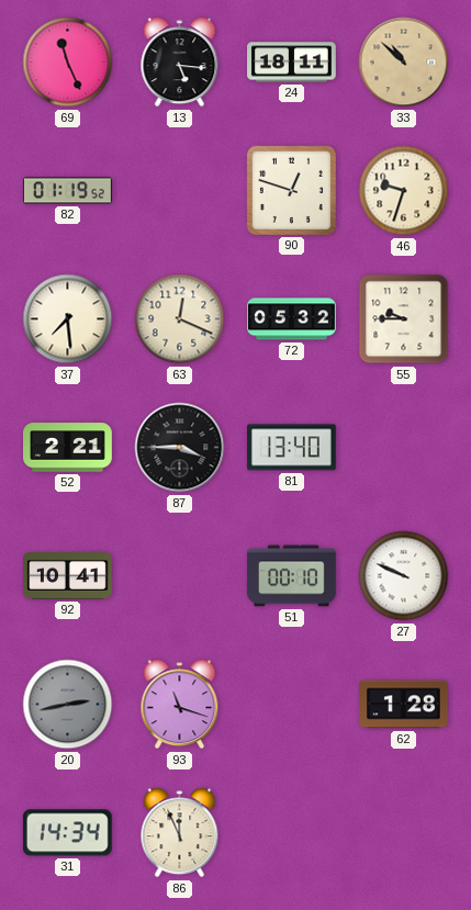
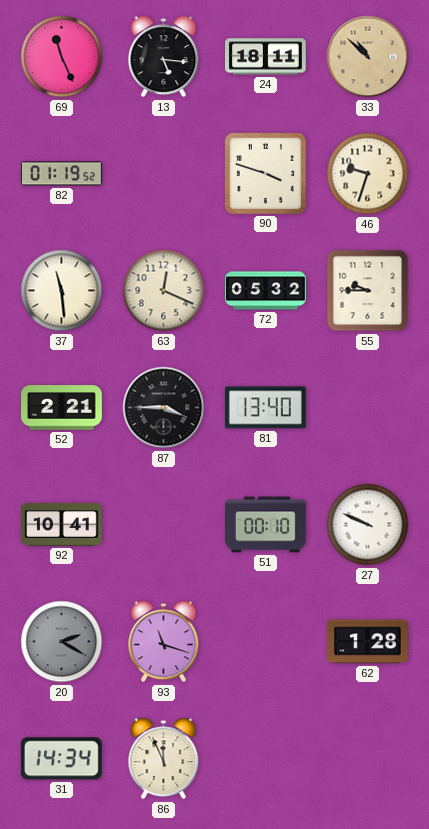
90: 12:48 -> 3:48
37: 7:29 -> 11:29
20: 2:43 -> 2:20
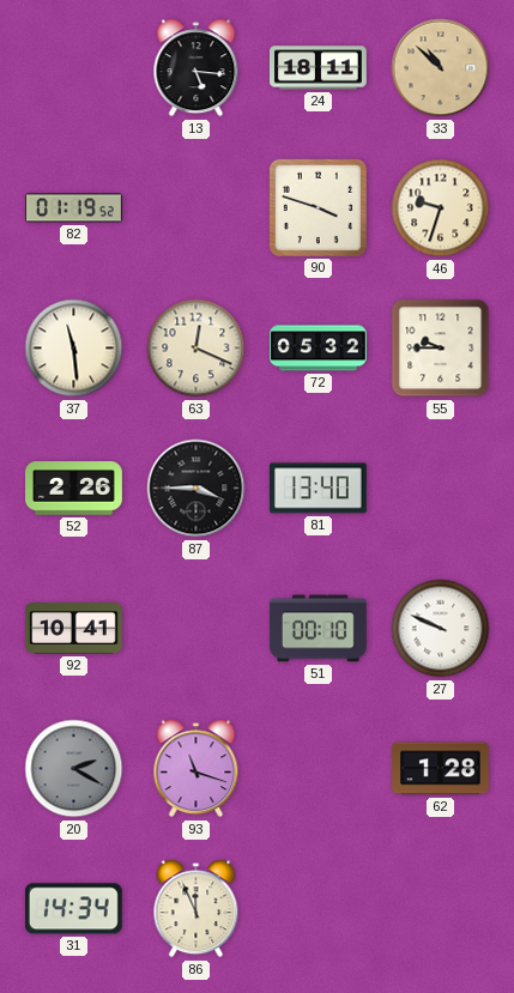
69: 11:26 -> none
52: 2:21 -> 2:26
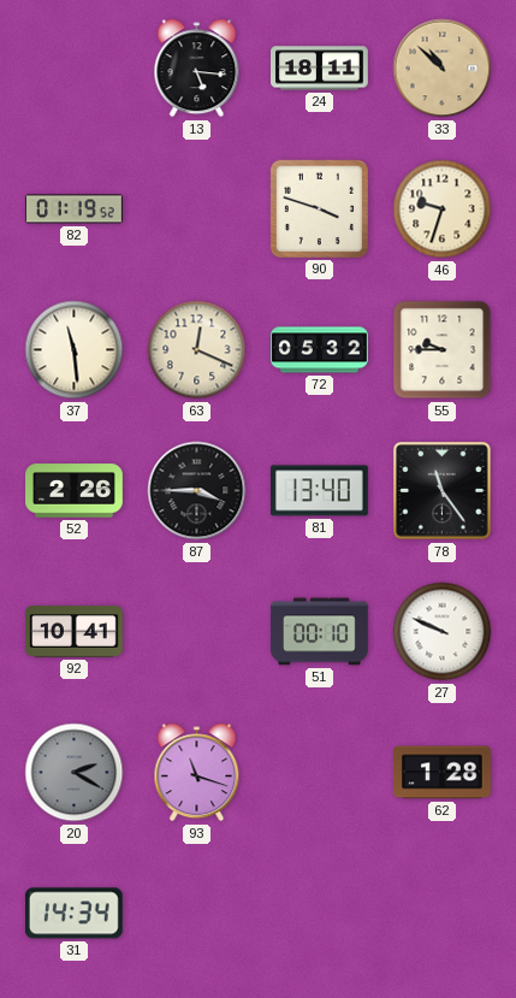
78: none -> 11:24
86: 11:56 -> none
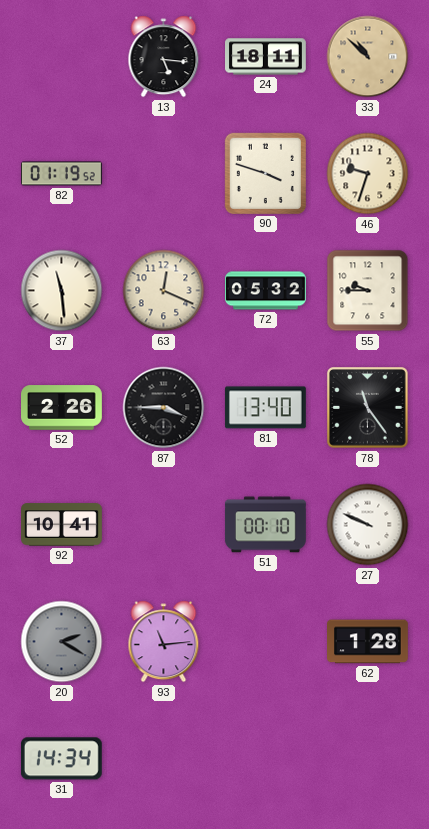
93: 11:18 -> 11:14
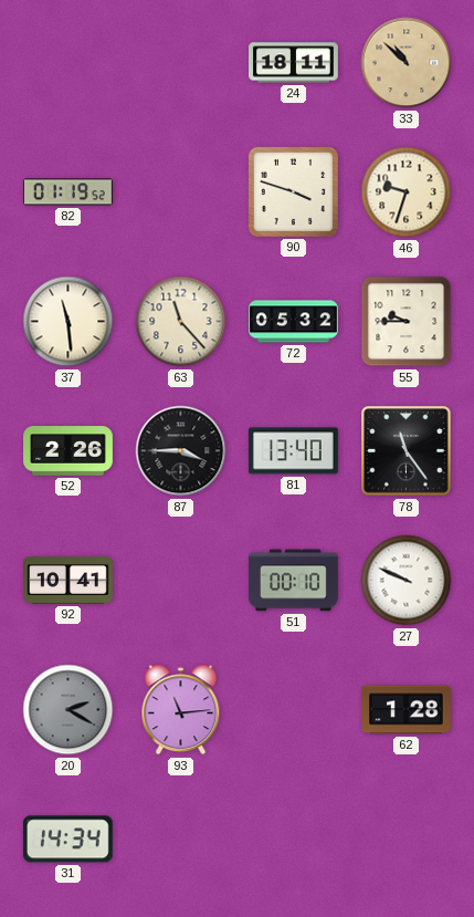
13: 5:16 -> none
63: 12:19 -> 11:23
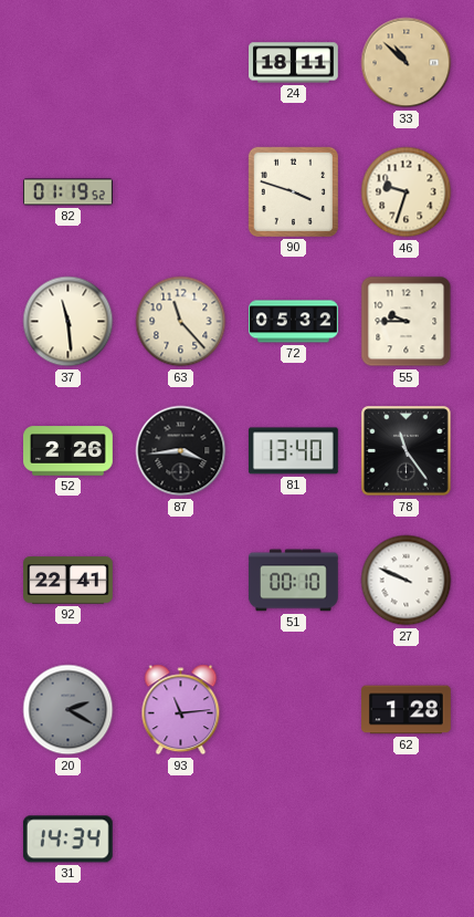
87: 3:45 -> 3:44
92: 10:41 -> 22:41
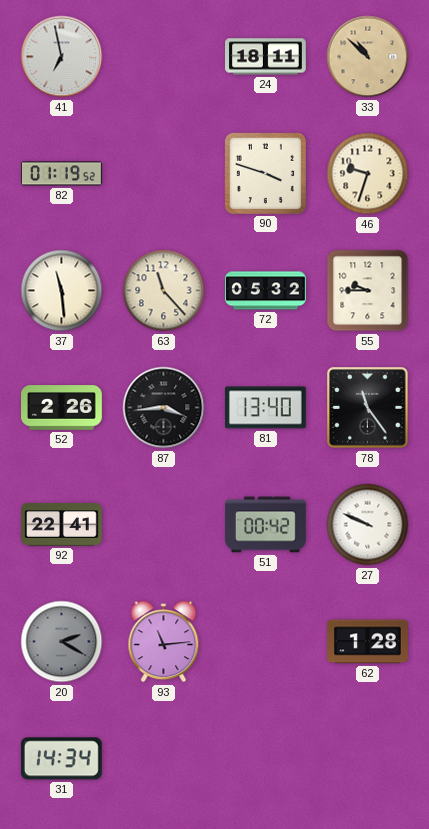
41: none -> 6:58
51: 00:10 -> 00:42
